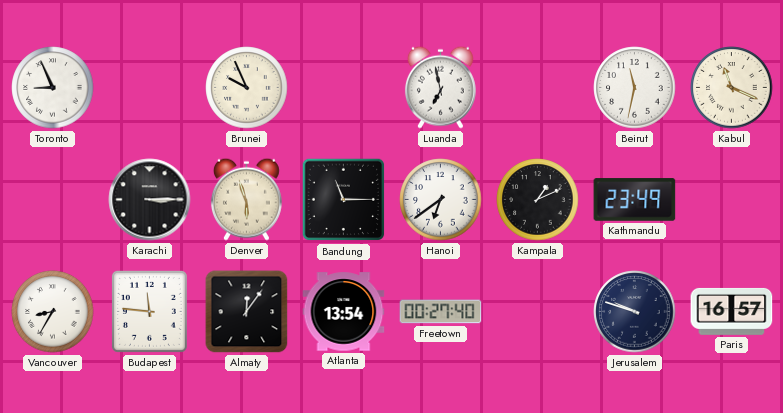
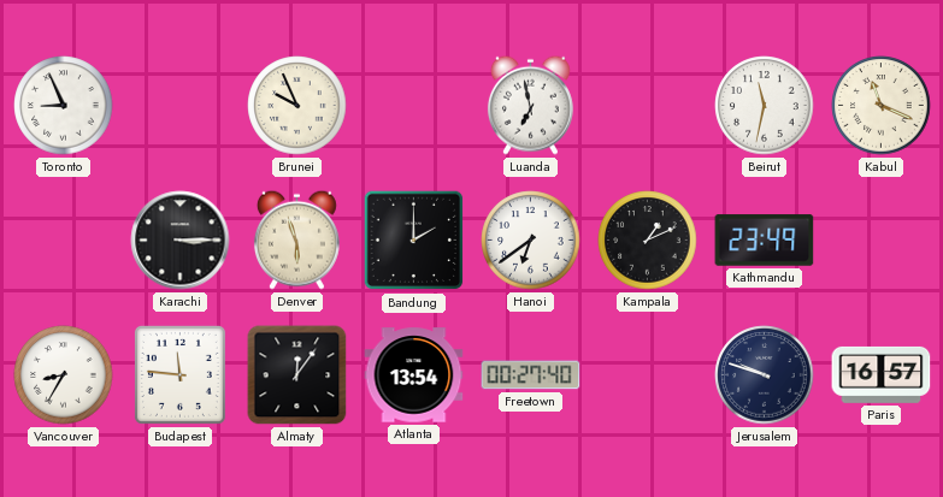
Bandung: 11:15 -> 2:00
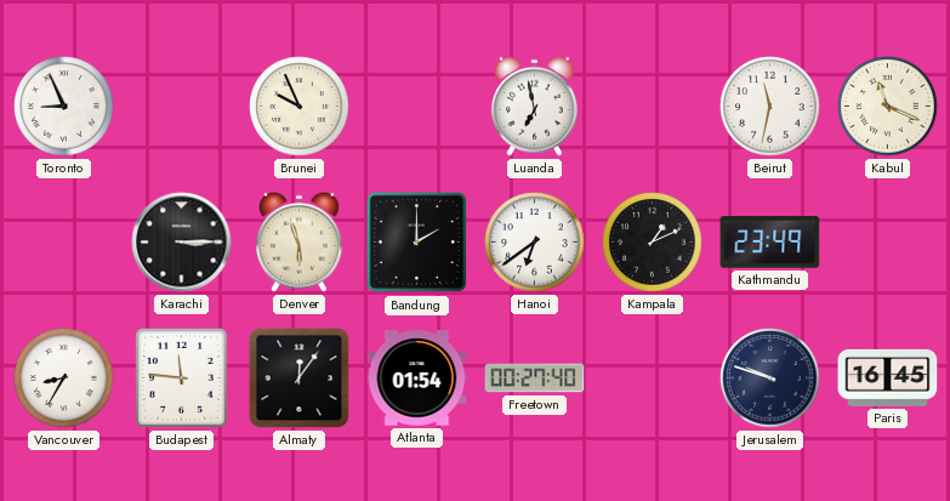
Atlanta: 13:54 -> 01:54
Paris: 16:57 -> 16:45
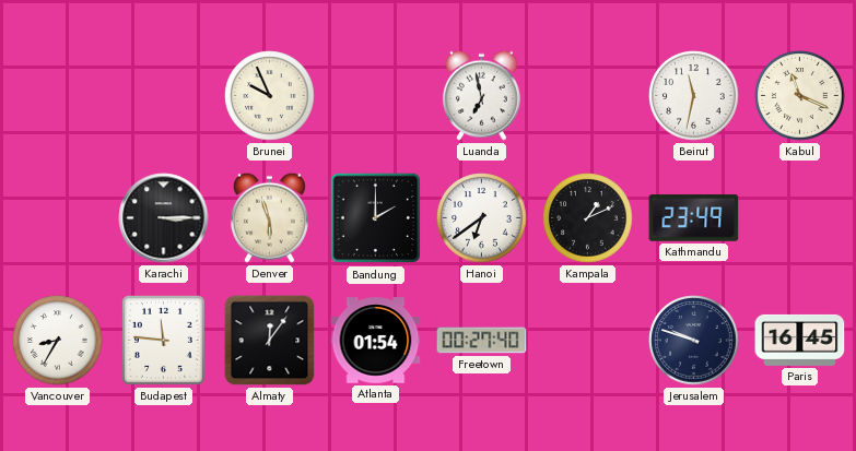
Toronto: 8:56 -> none
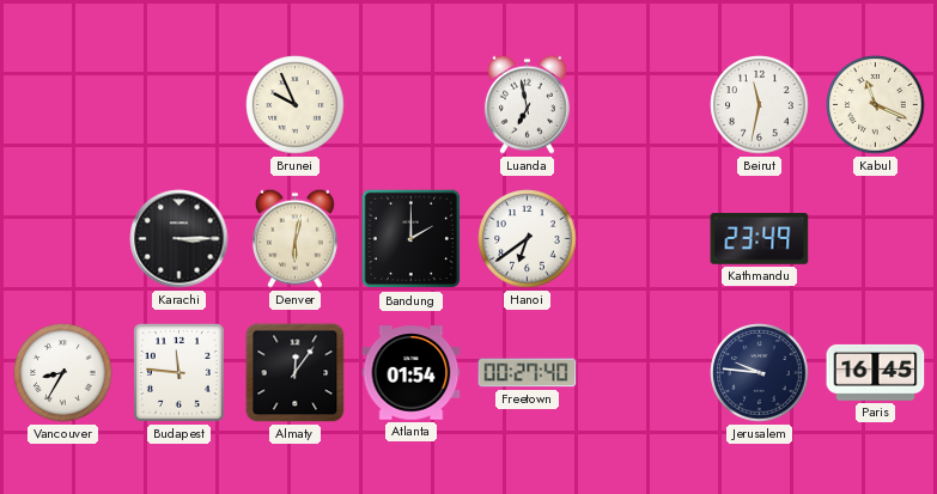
Denver: 5:57 -> 6:02
Kampala: 1:11 -> none
Jerusalem: 9:48 -> 9:46
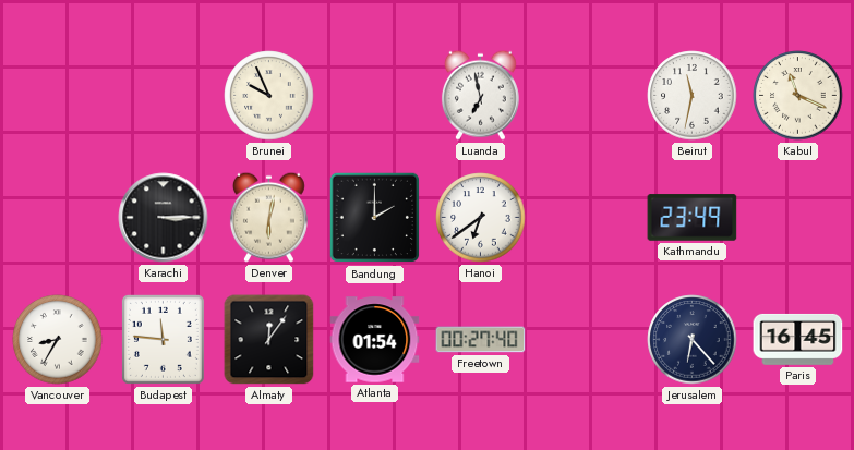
Jerusalem: 9:46 -> 6:23
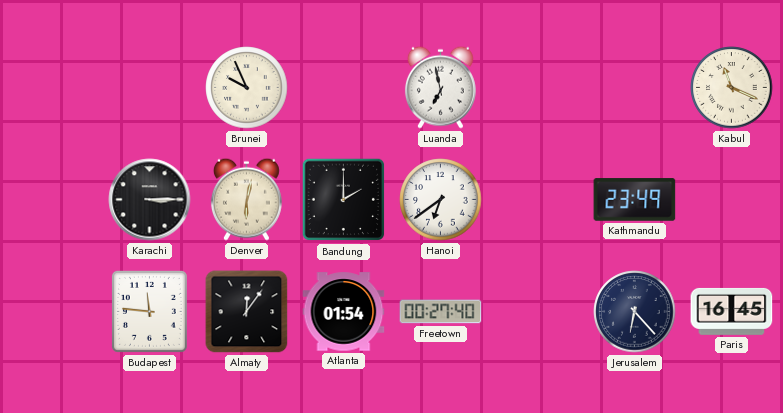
Beirut: 11:32 -> none
Vancouver: 8:35 -> none
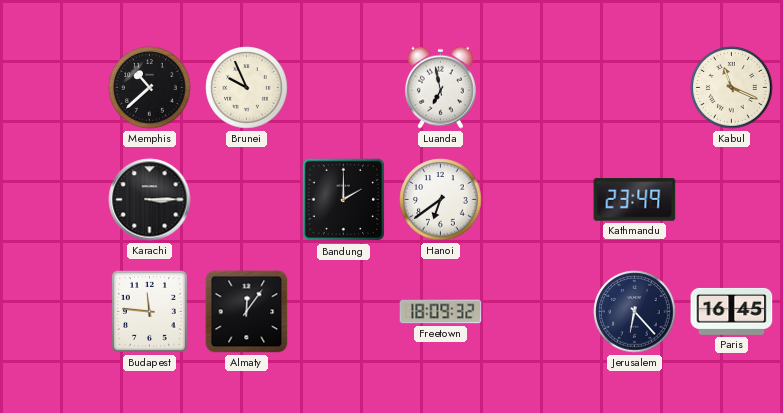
Memphis: none -> 10:38
Denver: 6:02 -> none
Atlanta: 01:54 -> none
Freetown: 00:27 -> 18:09
